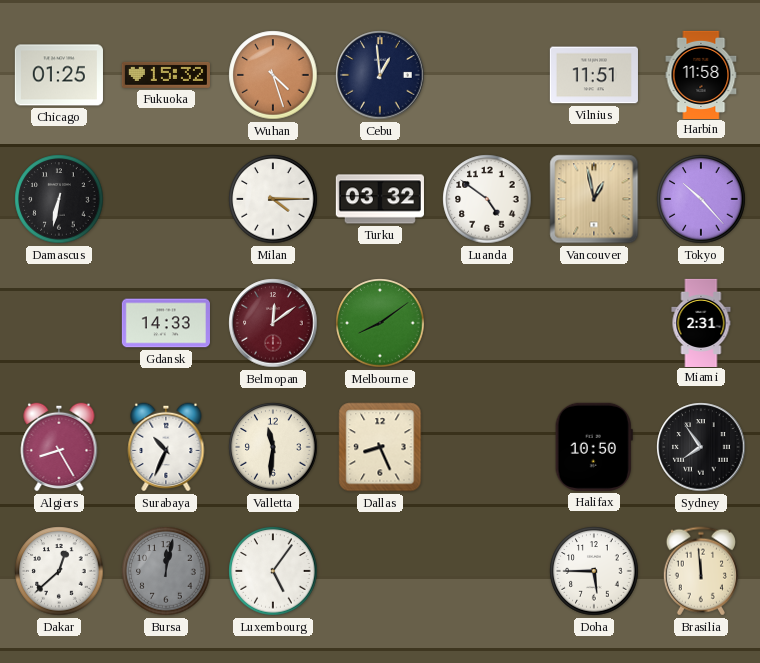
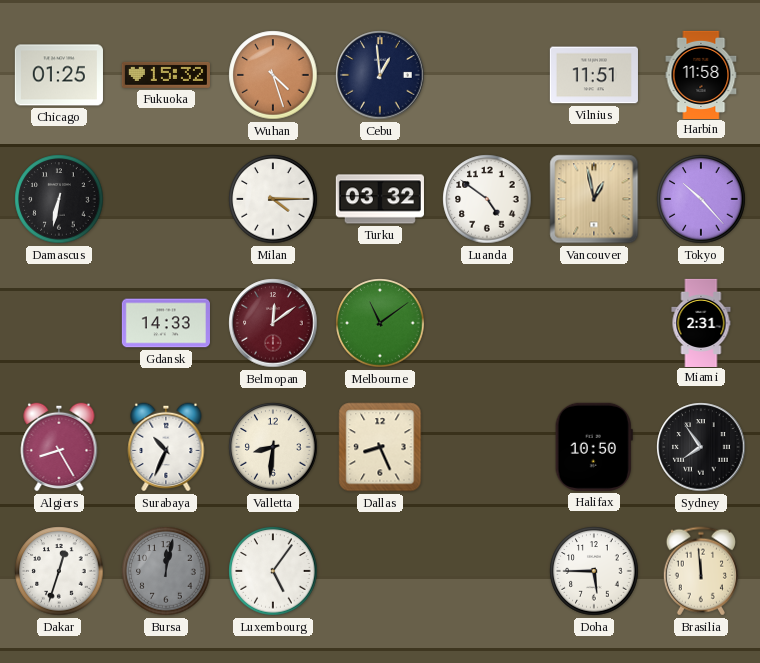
Melbourne: 8:09 -> 11:09
Valletta: 11:31 -> 8:31
Dakar: 12:38 -> 12:33
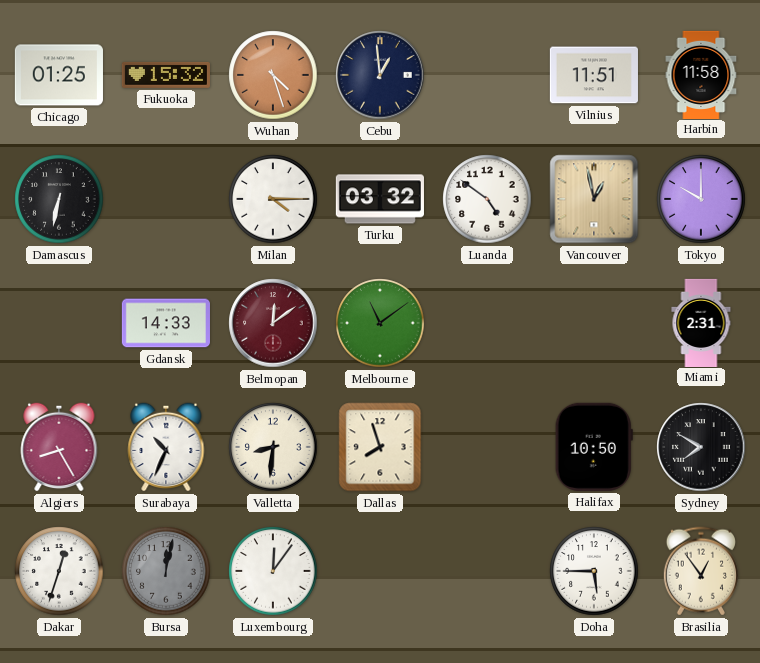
Tokyo: 10:23 -> 10:00
Dallas: 8:26 -> 7:57
Sydney: 7:54 -> 7:50
Luxembourg: 5:06 -> 12:06
Brasilia: 11:59 -> 12:54
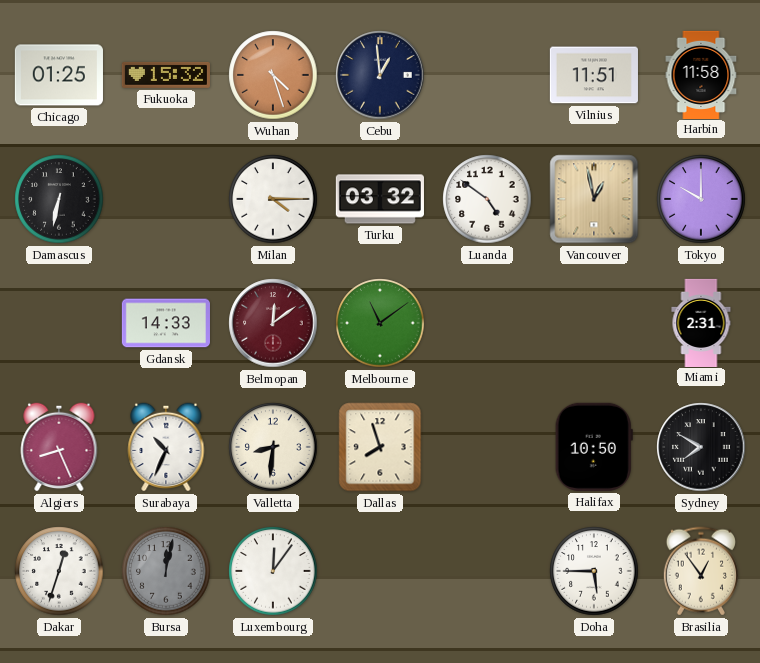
Algiers: 8:25 -> 8:26
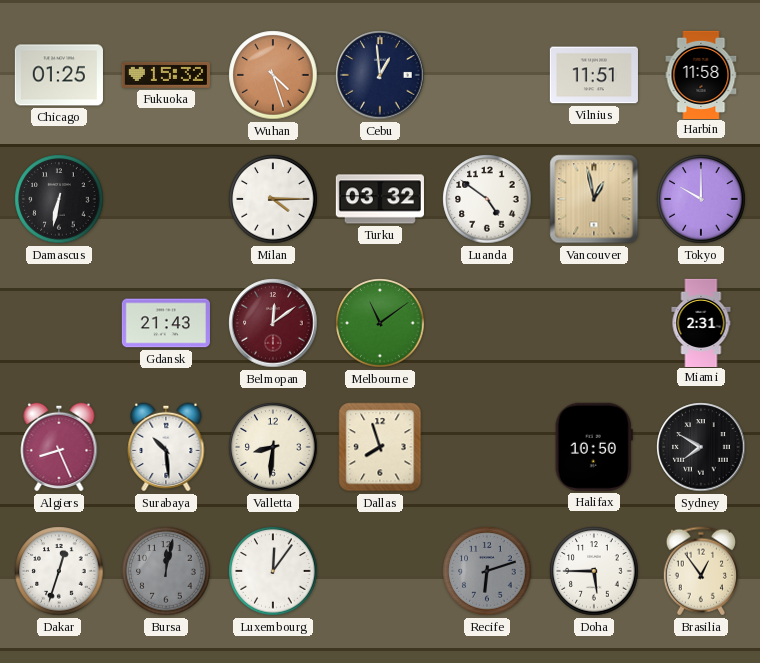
Gdansk: 14:33 -> 21:43
Surabaya: 10:34 -> 10:29
Recife: none -> 6:12
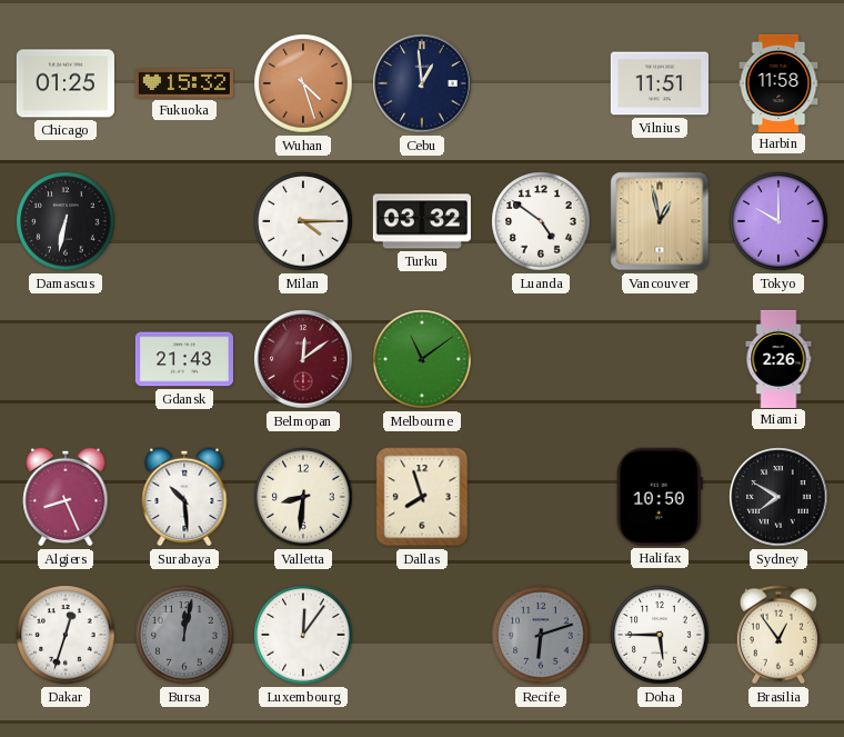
Miami: 2:31 -> 2:26
